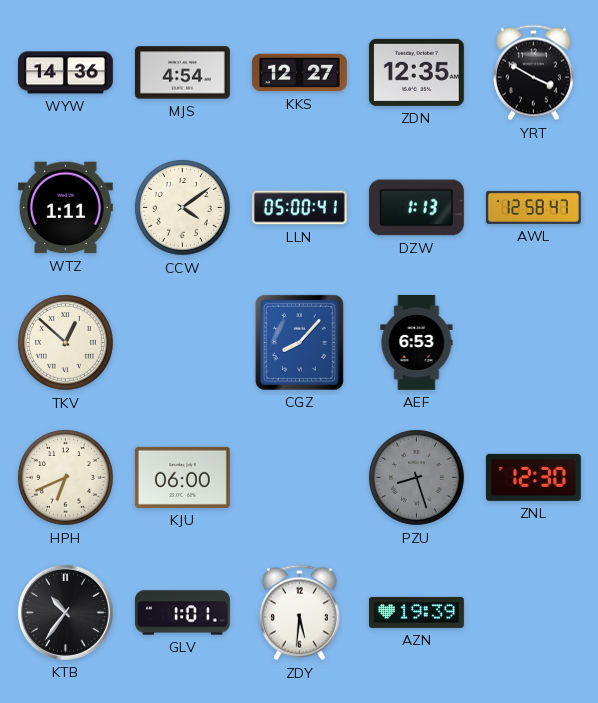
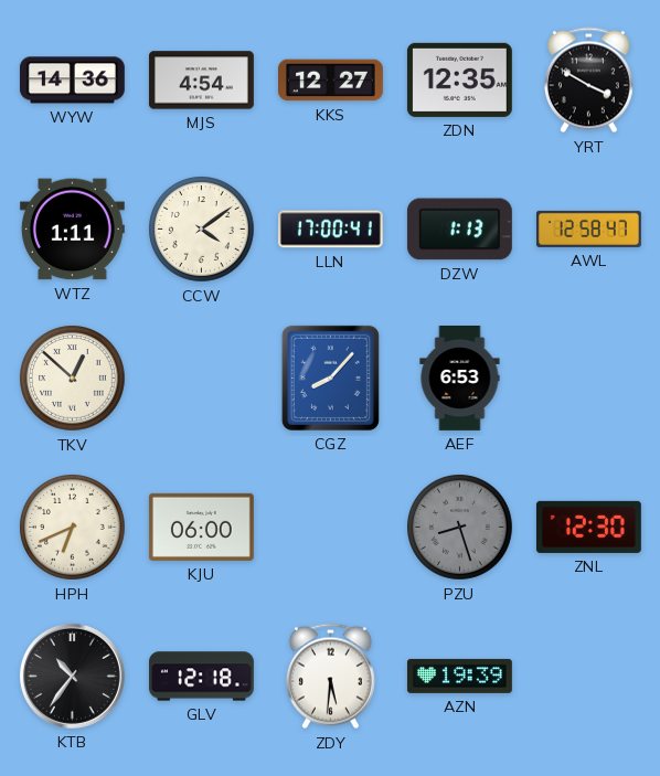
LLN: 05:00 -> 17:00
GLV: 1:01 -> 12:18
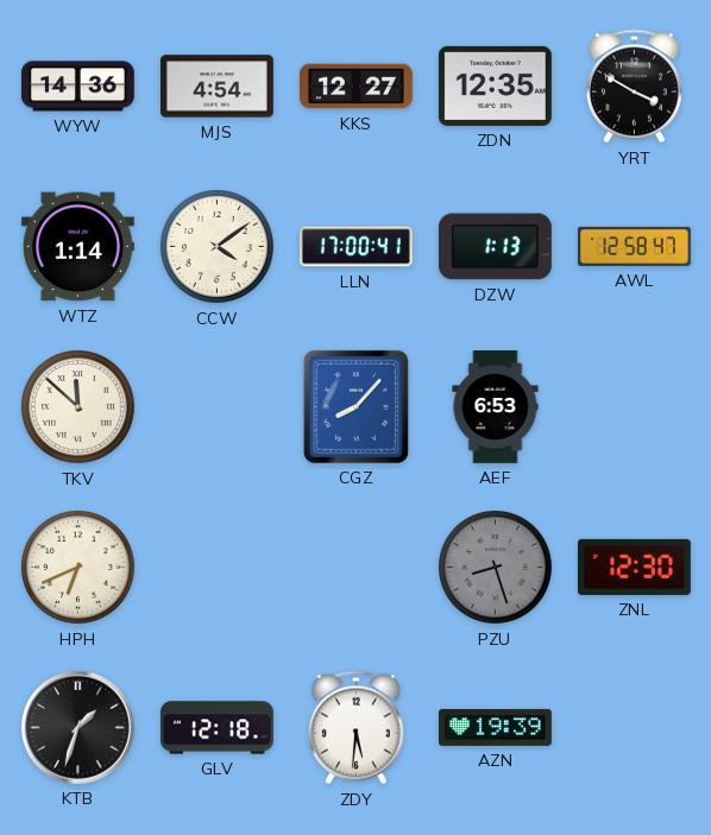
WTZ: 1:11 -> 1:14
TKV: 12:52 -> 11:52
KJU: 06:00 -> none
KTB: 10:36 -> 1:33
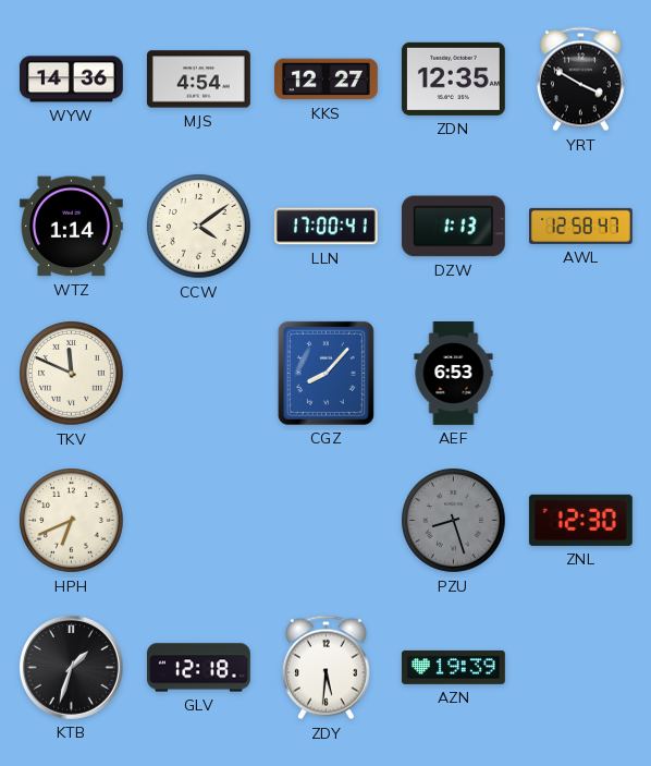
TKV: 11:52 -> 11:49
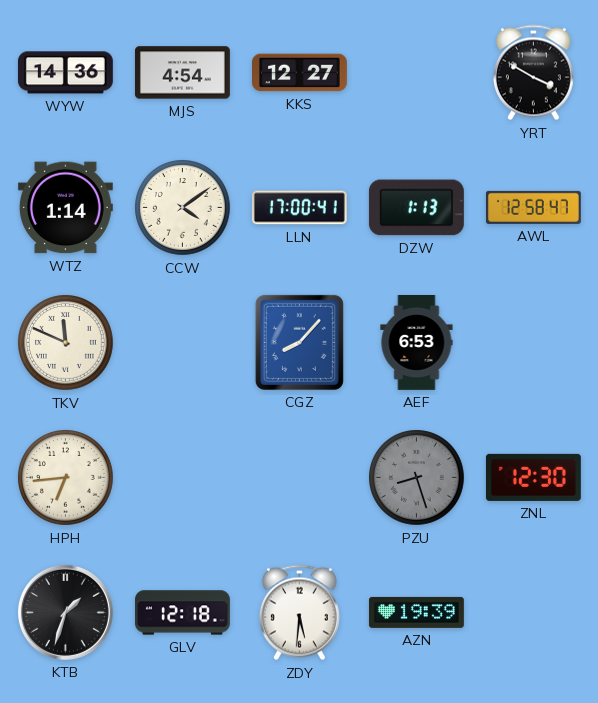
ZDN: 12:35 -> none
HPH: 6:41 -> 6:44
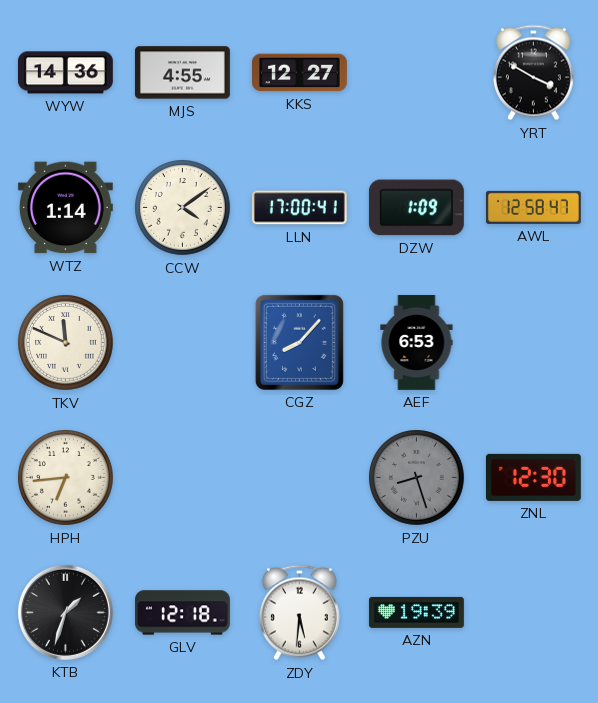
MJS: 4:54 -> 4:55
DZW: 1:13 -> 1:09
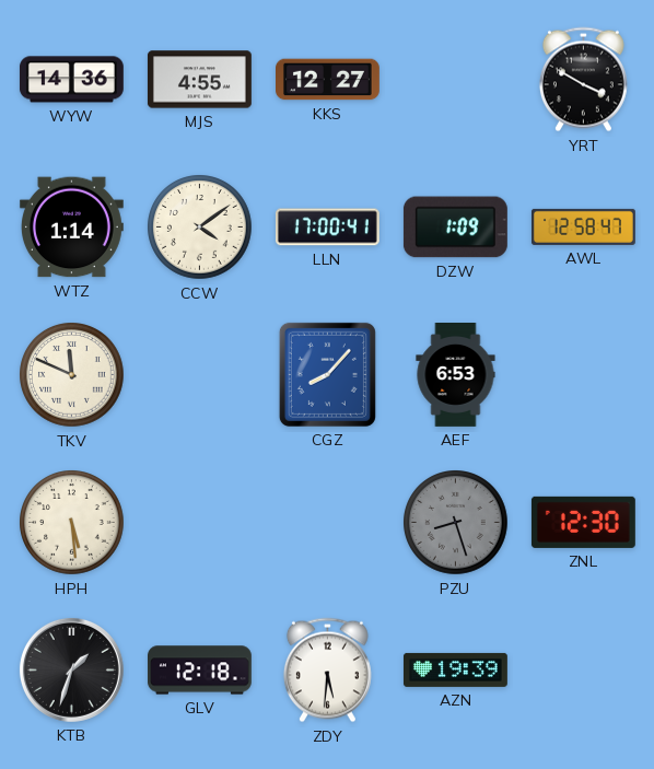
HPH: 6:44 -> 5:29
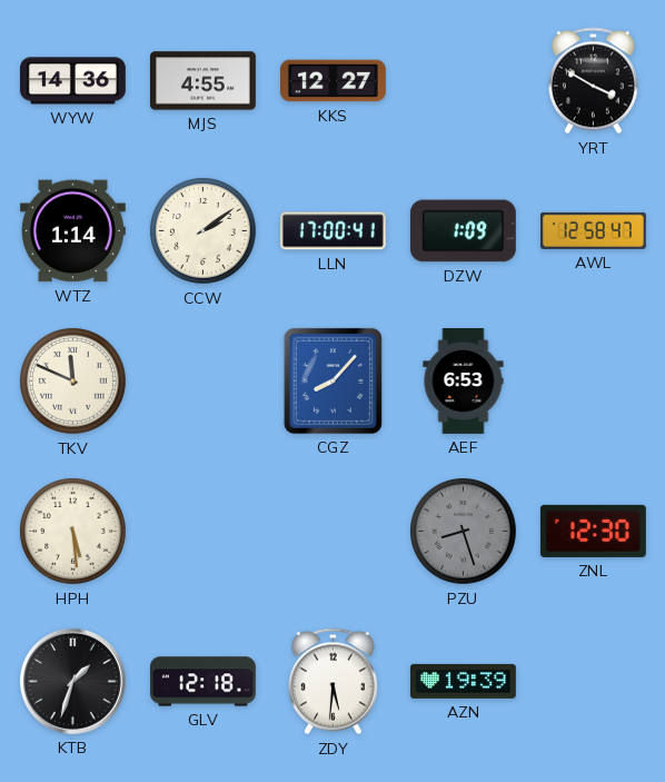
CCW: 4:09 -> 2:09
